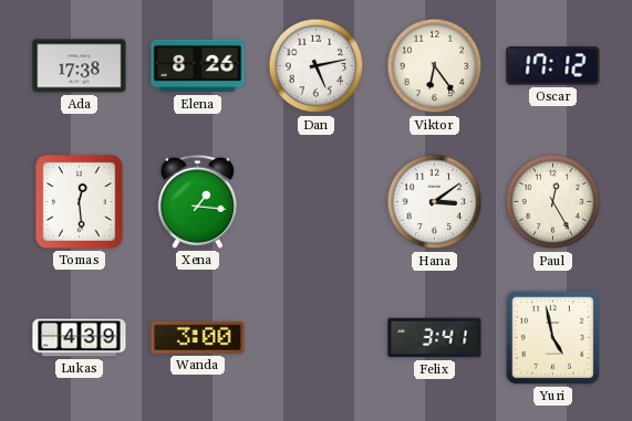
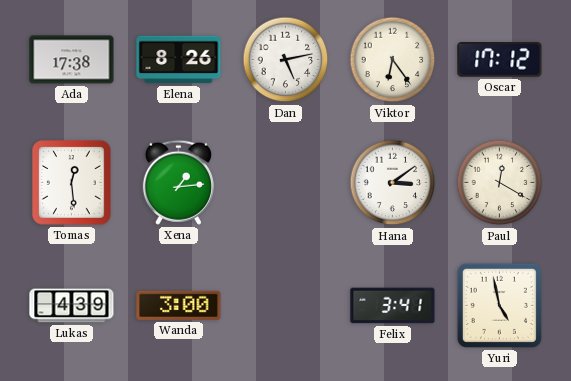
Xena: 1:16 -> 1:14
Paul: 12:25 -> 12:20
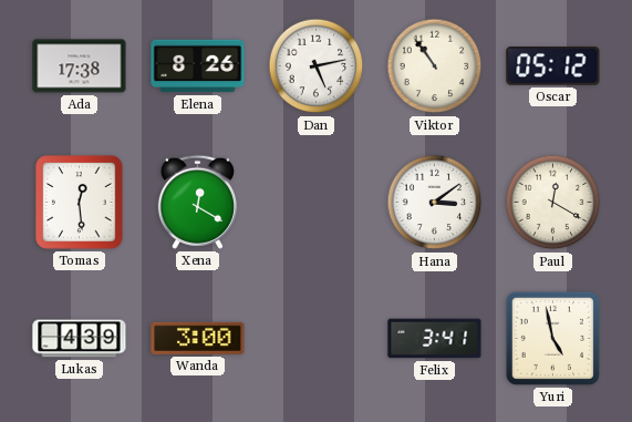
Viktor: 6:24 -> 10:54
Oscar: 17:12 -> 05:12
Xena: 1:14 -> 12:20
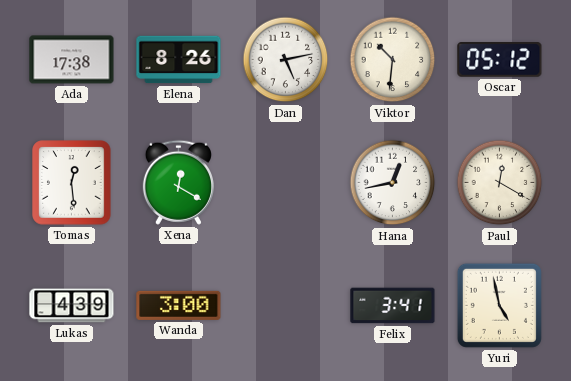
Viktor: 10:54 -> 10:31
Hana: 3:09 -> 12:43
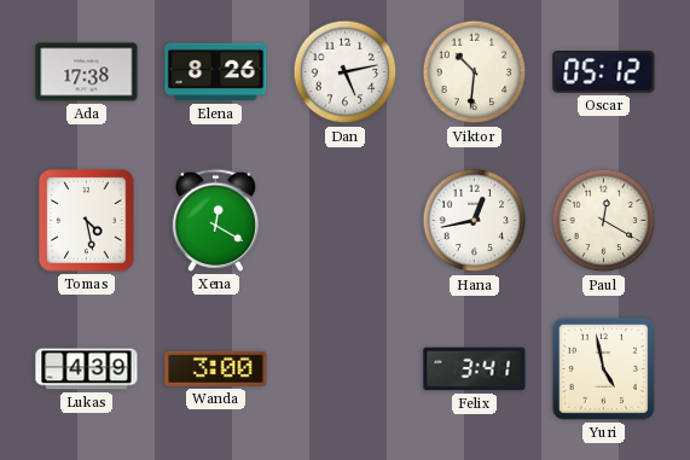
Tomas: 12:29 -> 4:28
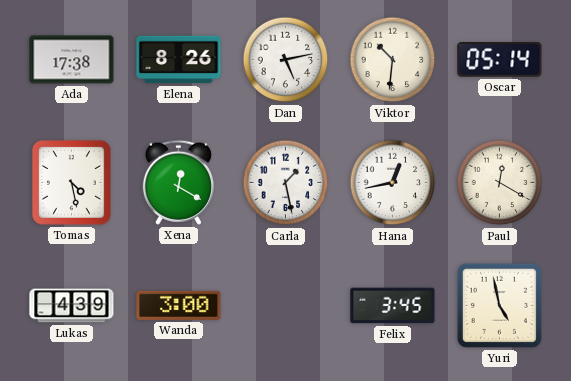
Oscar: 05:12 -> 05:14
Carla: none -> 1:28
Felix: 3:41 -> 3:45
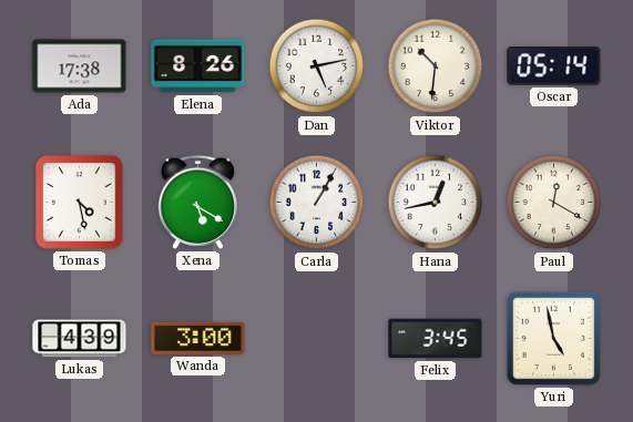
Xena: 12:20 -> 5:20
Carla: 1:28 -> 1:05
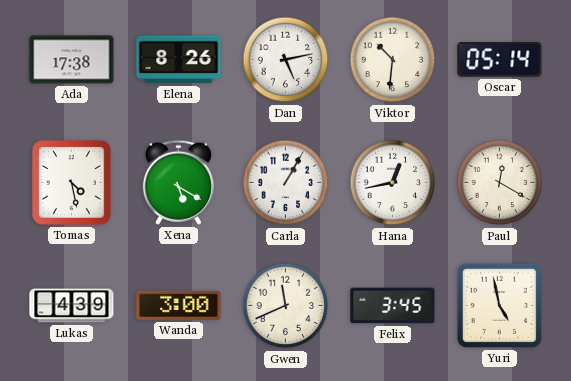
Gwen: none -> 11:41
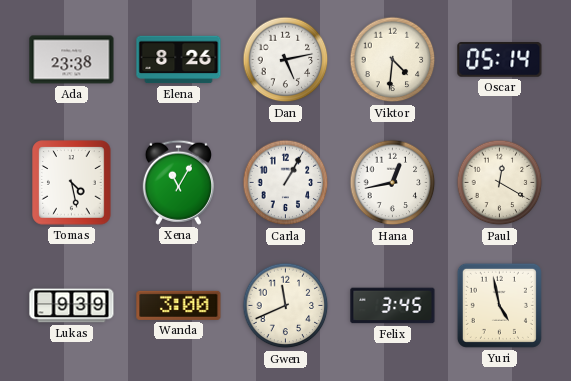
Ada: 17:38 -> 23:38
Viktor: 10:31 -> 4:31
Xena: 5:20 -> 11:05
Lukas: 4:39 -> 9:39
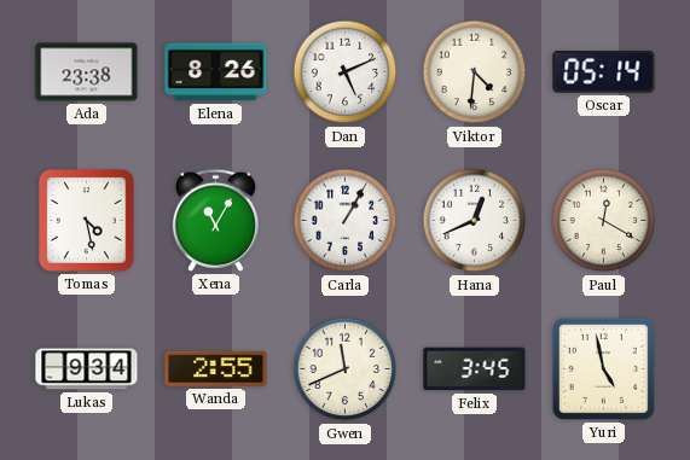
Dan: 5:13 -> 5:11
Hana: 12:43 -> 12:41
Lukas: 9:39 -> 9:34
Wanda: 3:00 -> 2:55
